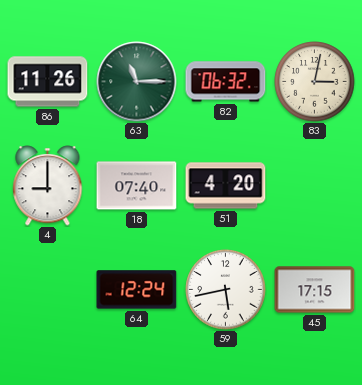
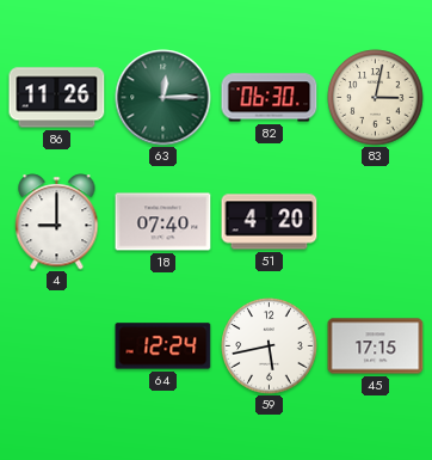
63: 11:15 -> 12:15
82: 06:32 -> 06:30
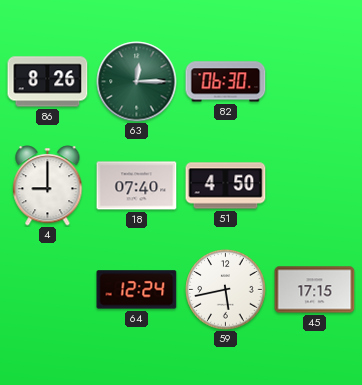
86: 11:26 -> 8:26
83: 3:02 -> none
51: 4:20 -> 4:50
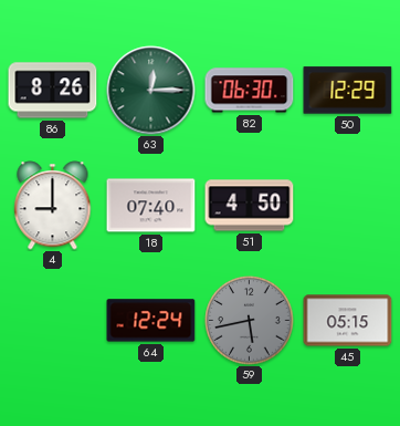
50: none -> 12:29
59 dial: white -> grey
45: 17:15 -> 05:15
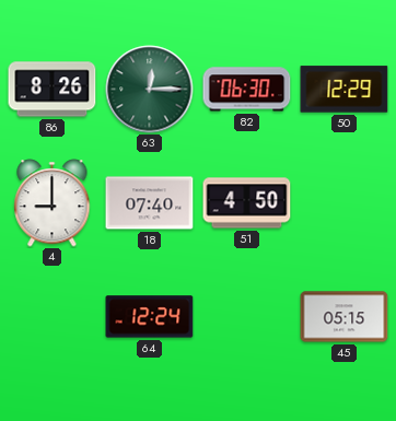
59: 5:43 -> none
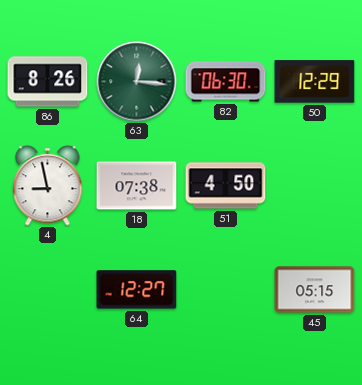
63: 12:15 -> 12:16
4: 9:00 -> 8:58
18: 07:40 -> 07:38
64: 12:24 -> 12:27
